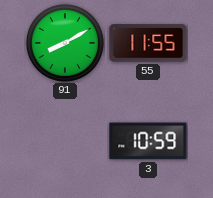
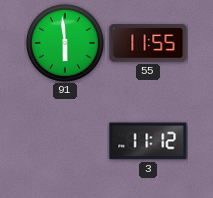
91: 8:10 -> 5:59
3: 10:59 -> 11:12
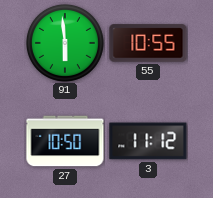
55: 11:55 -> 10:55
27: none -> 10:50
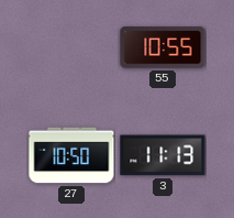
91: 5:59 -> none
3: 11:12 -> 11:13
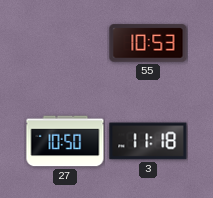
55: 10:55 -> 10:53
3: 11:13 -> 11:18
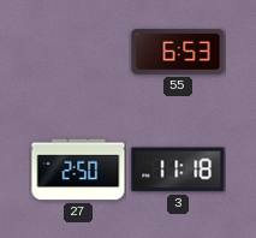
55: 10:53 -> 6:53
27: 10:50 -> 2:50
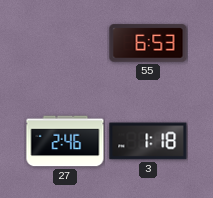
27: 2:50 -> 2:46
3: 11:18 -> 1:18
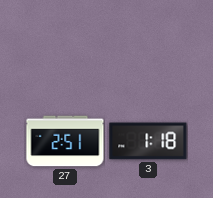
55: 6:53 -> none
27: 2:46 -> 2:51
